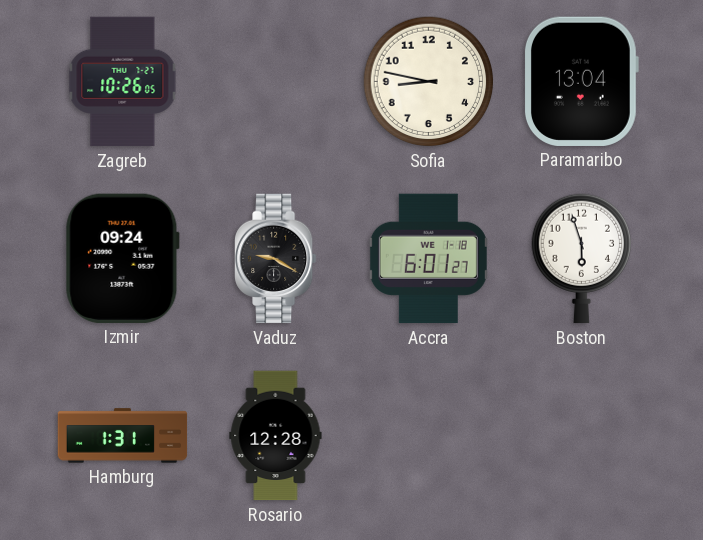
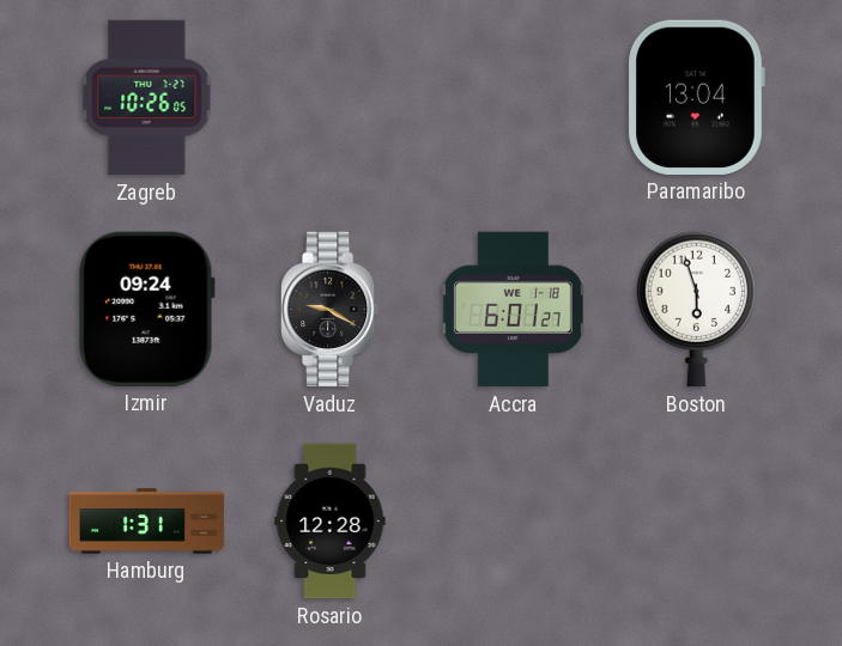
Sofia: 8:47 -> none
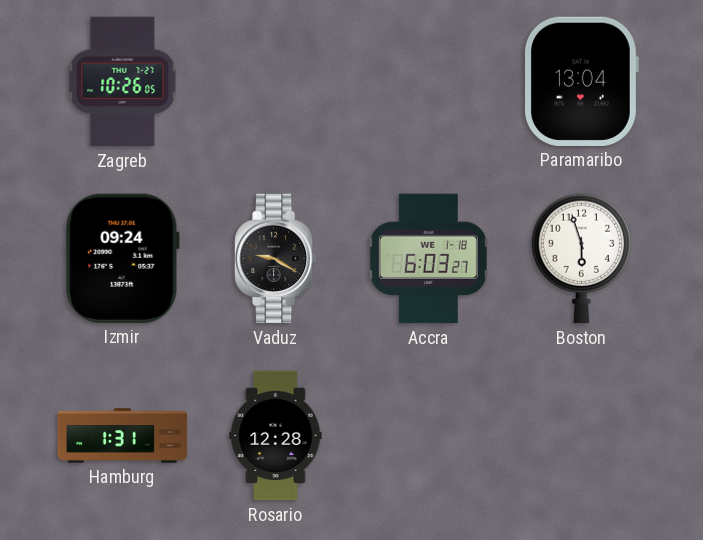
Accra: 6:01 -> 6:03
